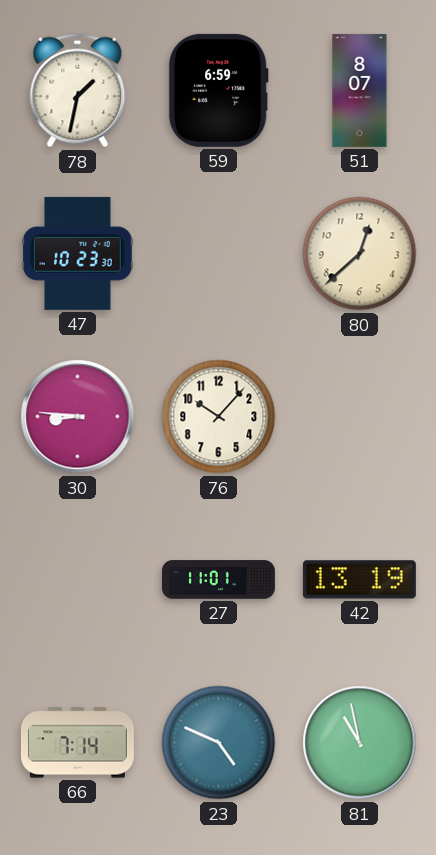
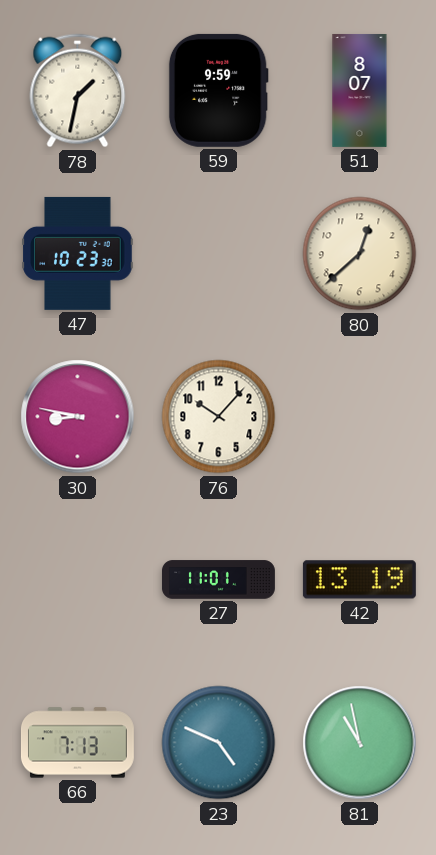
59: 6:59 -> 9:59
30: 8:46 -> 8:47
66: 7:14 -> 7:13
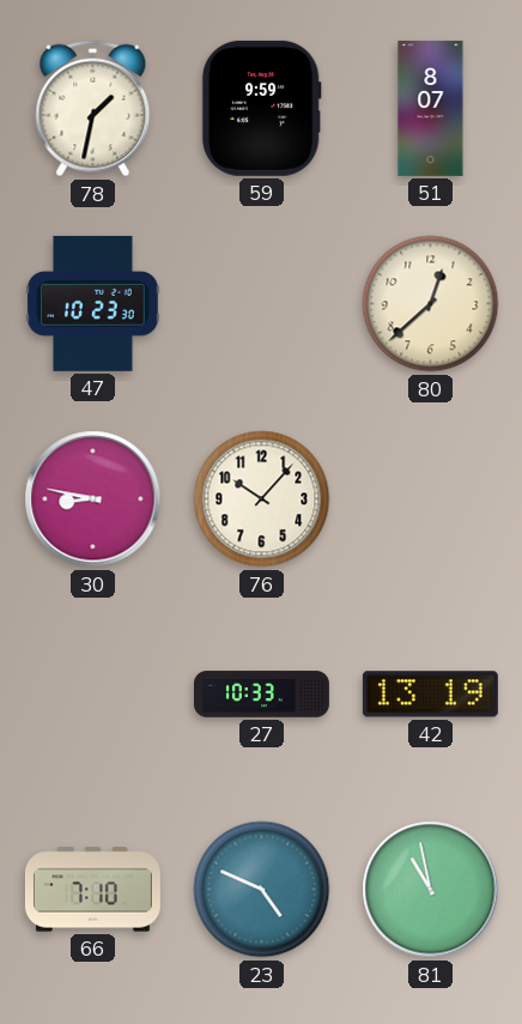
27: 11:01 -> 10:33
66: 7:13 -> 7:10
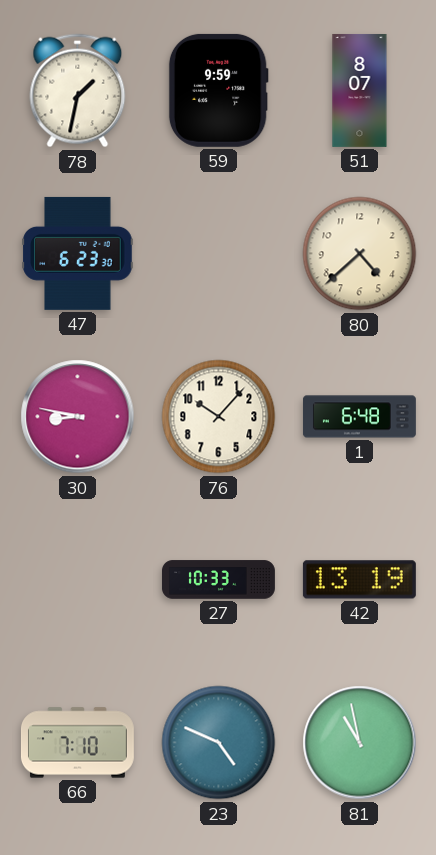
47: 10:23 -> 6:23
80: 12:38 -> 4:38
1: none -> 6:48
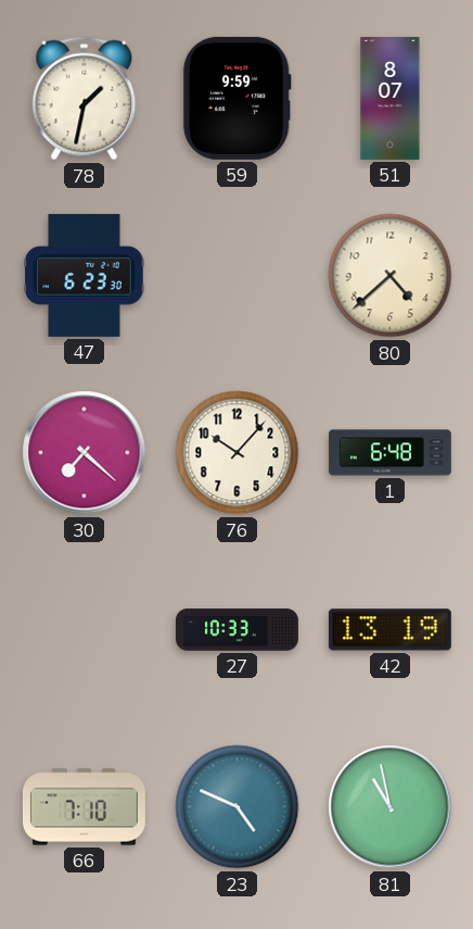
30: 8:47 -> 7:22
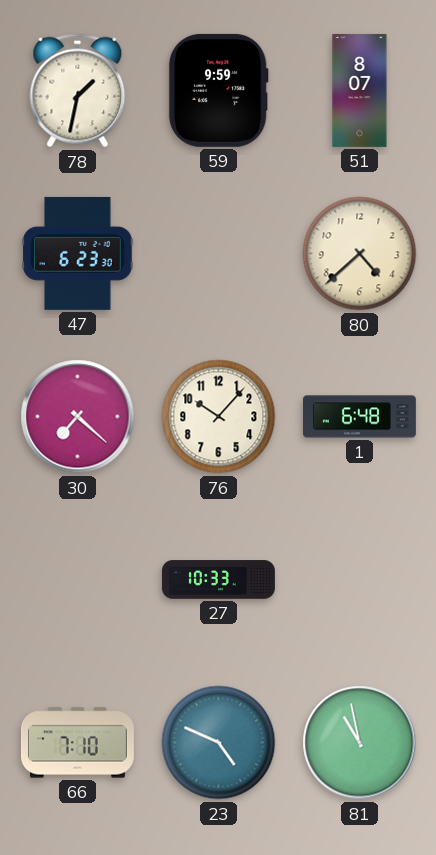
42: 13:19 -> none
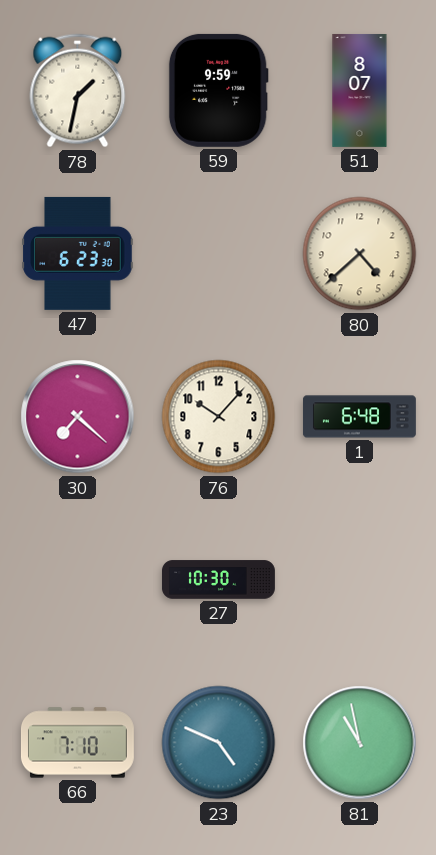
27: 10:33 -> 10:30
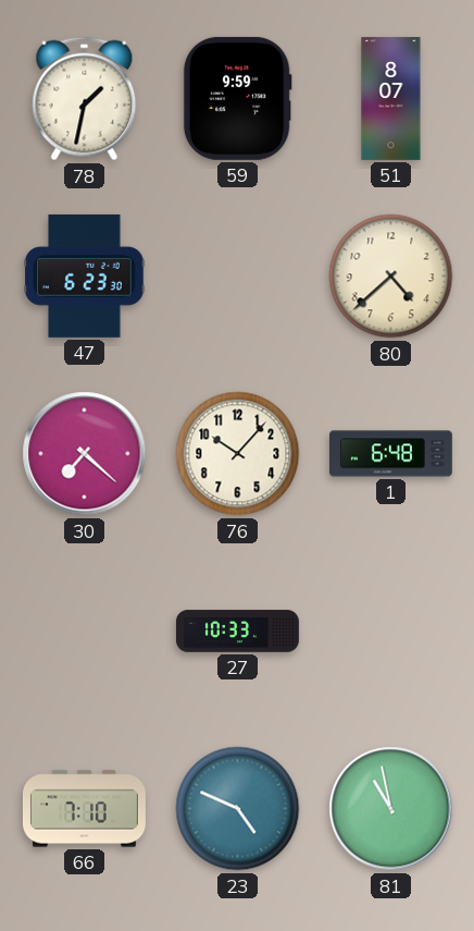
27: 10:30 -> 10:33
